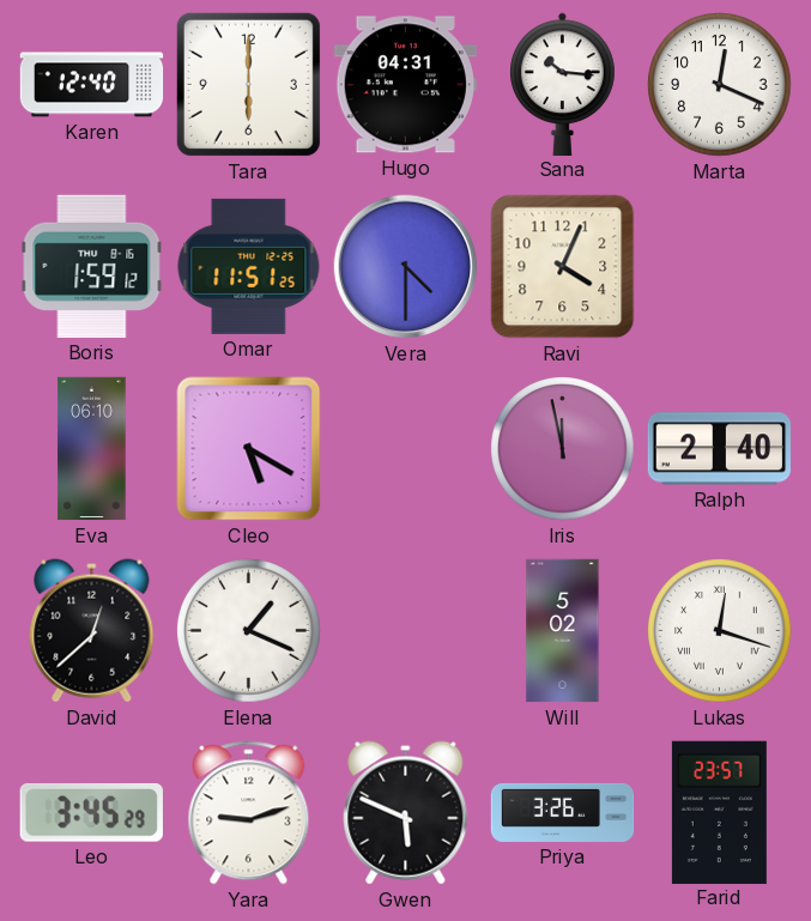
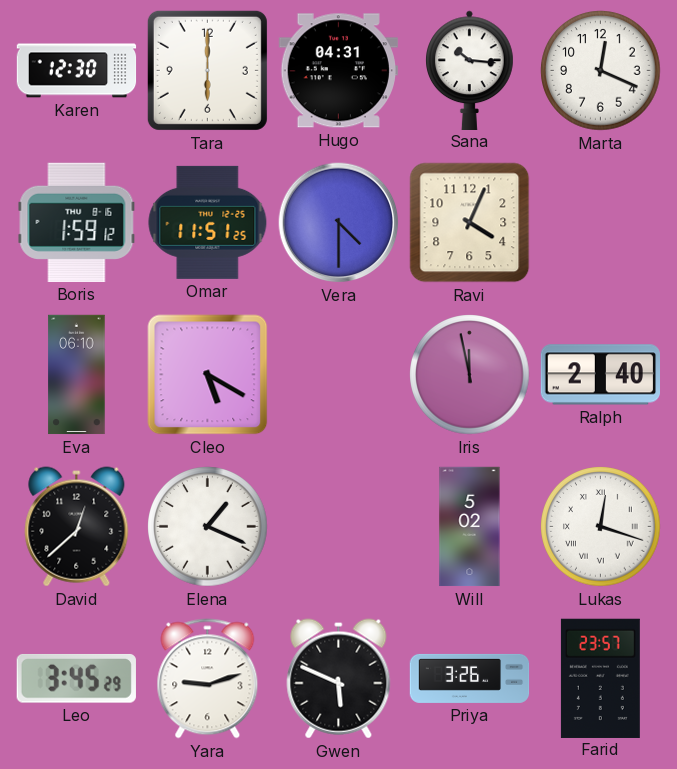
Karen: 12:40 -> 12:30
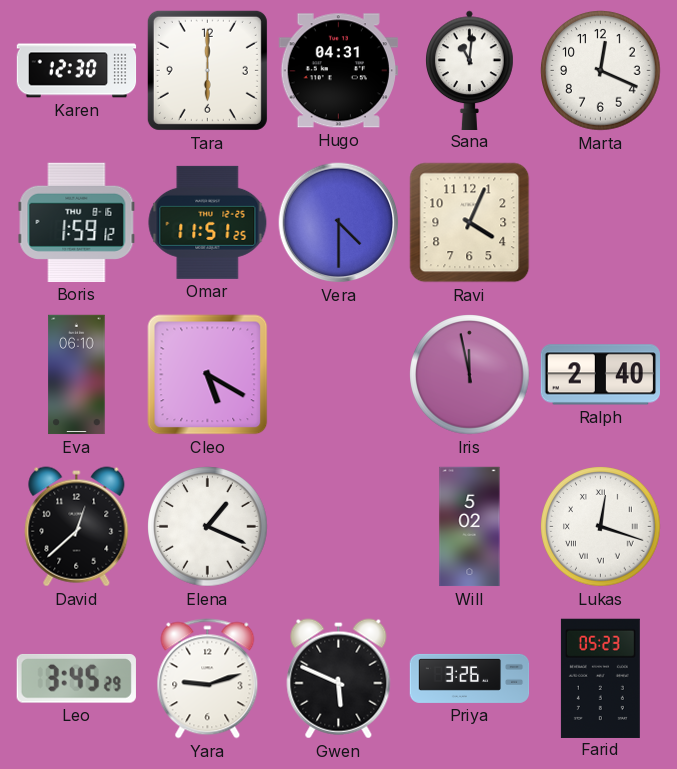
Sana: 10:16 -> 11:01
Farid: 23:57 -> 05:23
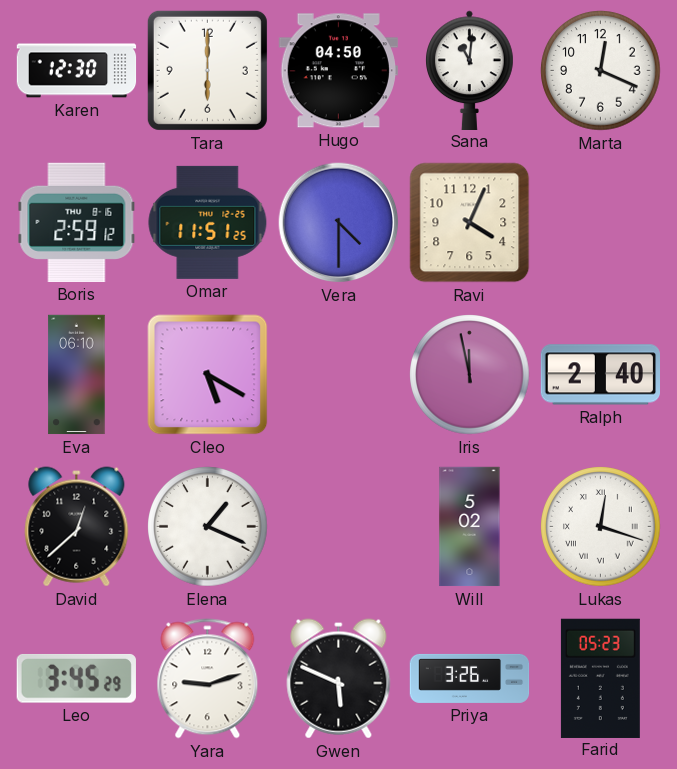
Hugo: 04:31 -> 04:50
Boris: 1:59 -> 2:59
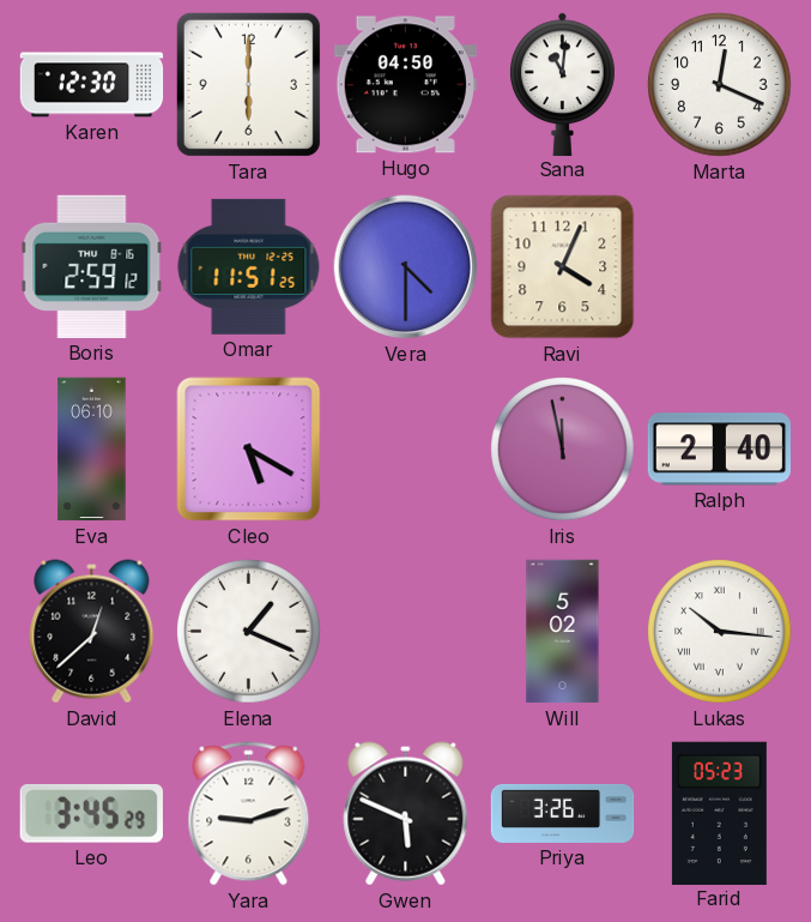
Lukas: 12:18 -> 10:16
